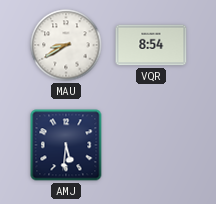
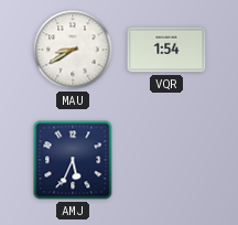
VQR: 8:54 -> 1:54
AMJ: 5:31 -> 5:34
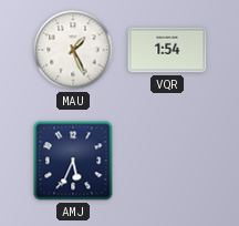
MAU: 8:40 -> 1:26
